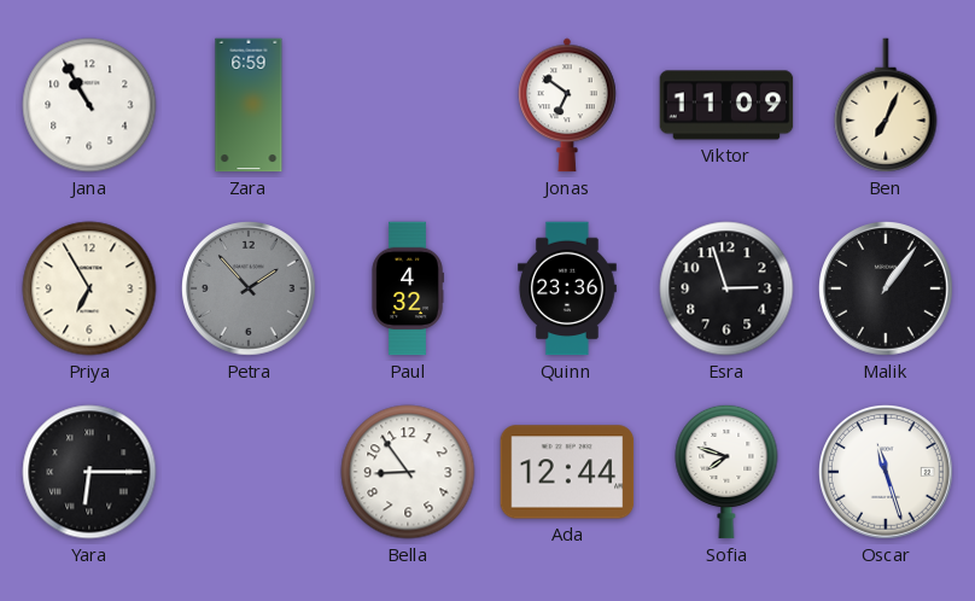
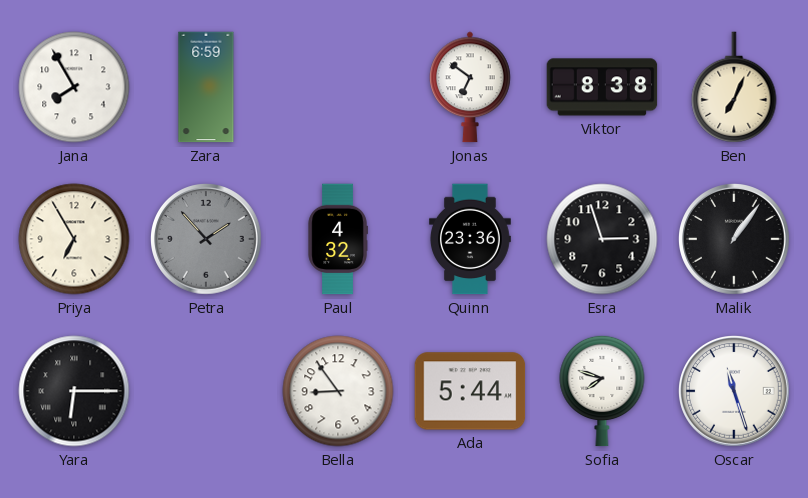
Jana: 10:55 -> 7:55
Viktor: 11:09 -> 8:38
Ada: 12:44 -> 5:44
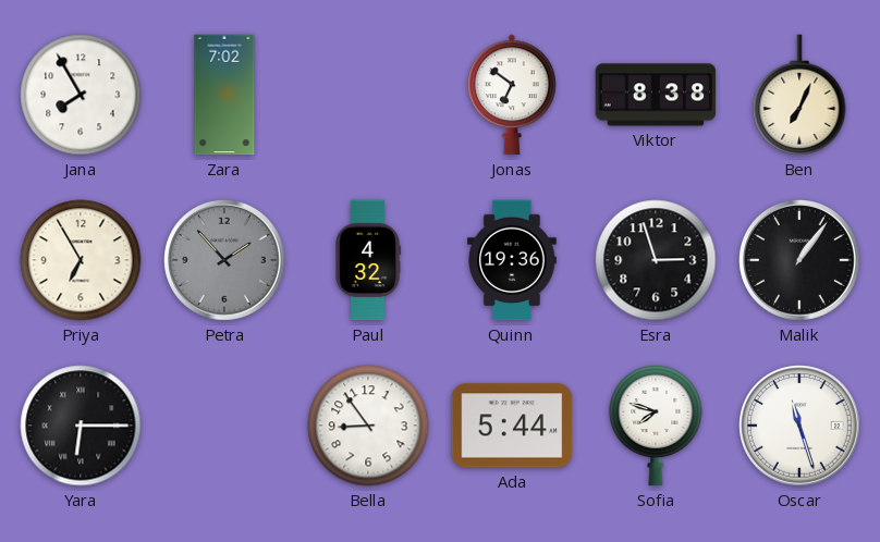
Zara: 6:59 -> 7:02
Quinn: 23:36 -> 19:36
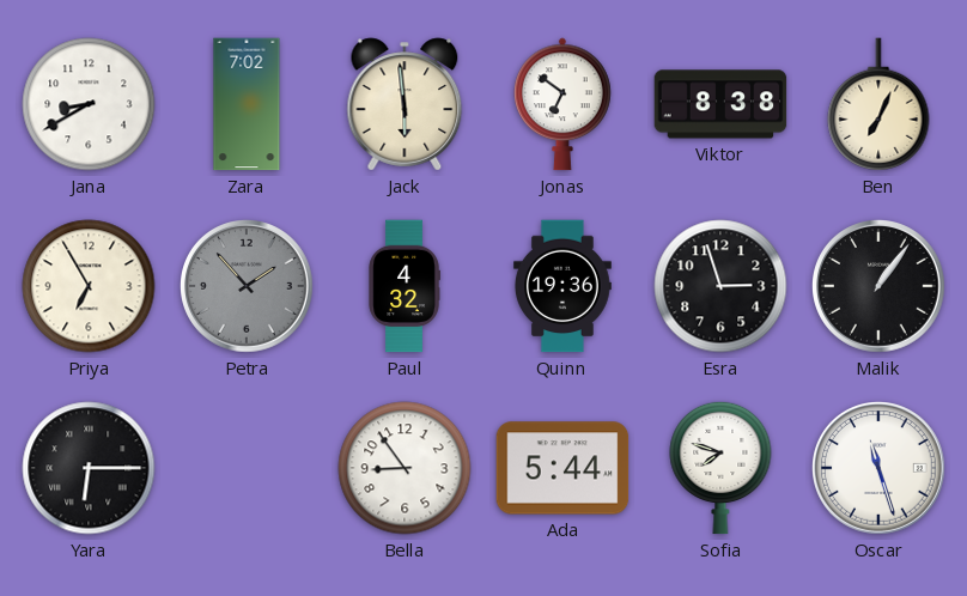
Jana: 7:55 -> 8:40
Jack: none -> 5:59
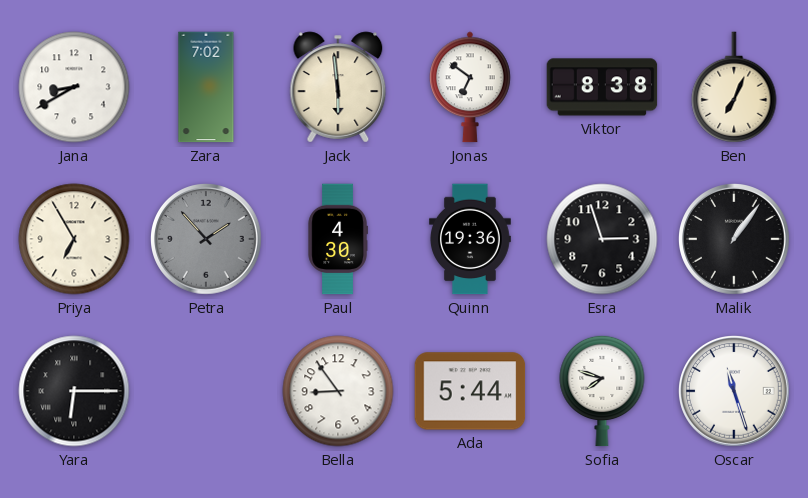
Paul: 4:32 -> 4:30
